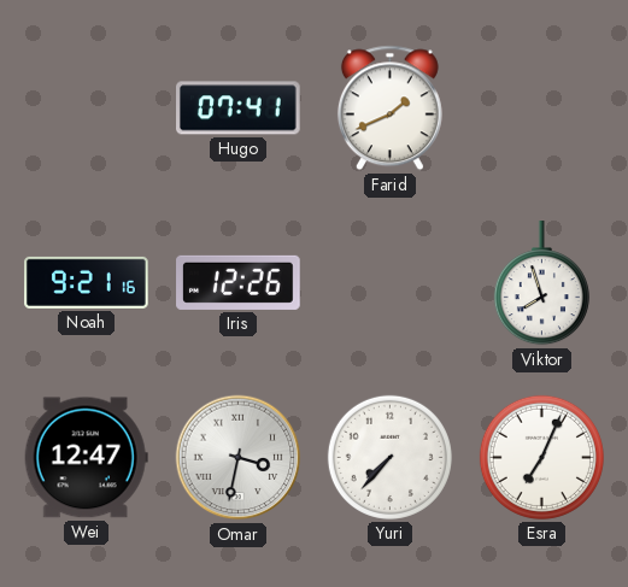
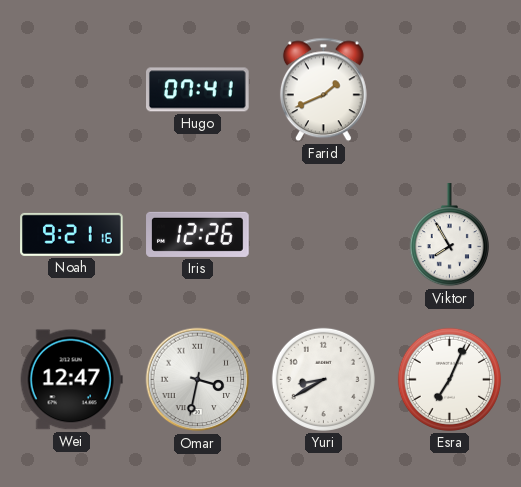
Viktor: 7:57 -> 7:55
Yuri: 7:37 -> 8:40
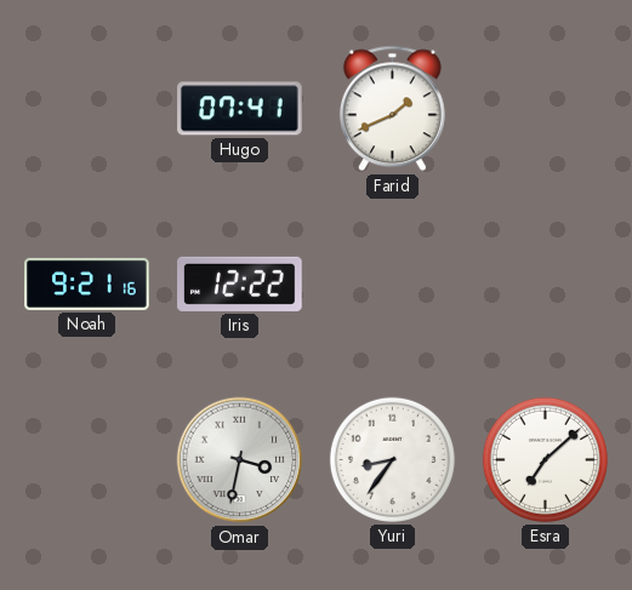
Iris: 12:26 -> 12:22
Viktor: 7:55 -> none
Wei: 12:47 -> none
Yuri: 8:40 -> 8:36
Esra: 7:04 -> 7:08
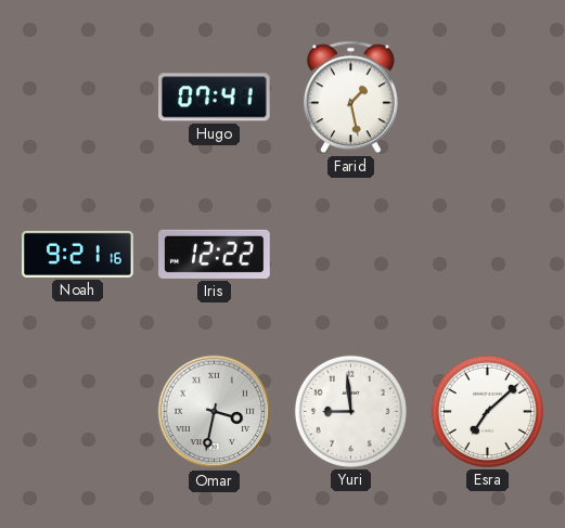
Farid: 1:41 -> 1:28
Yuri: 8:36 -> 8:59
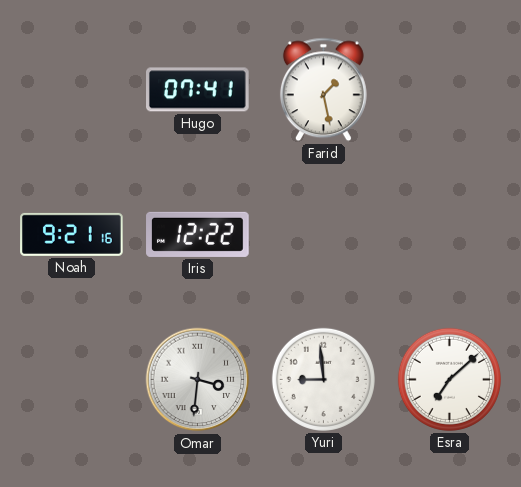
Omar: 3:32 -> 3:31
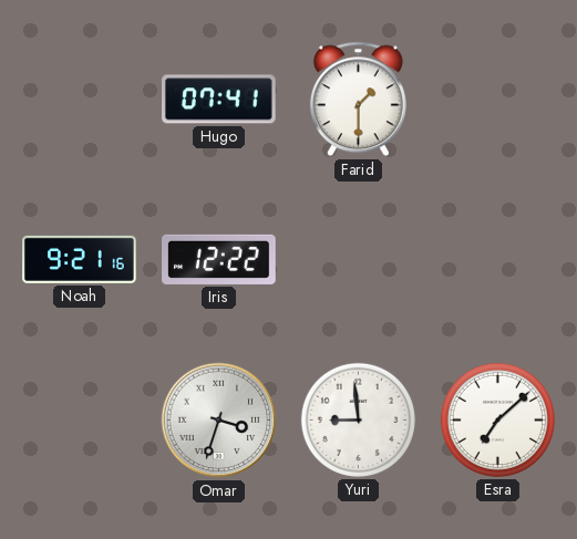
Farid: 1:28 -> 1:30
Omar: 3:31 -> 3:33
